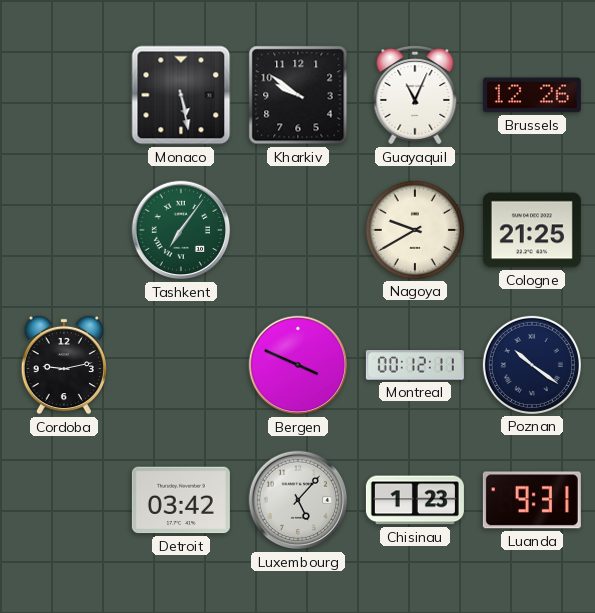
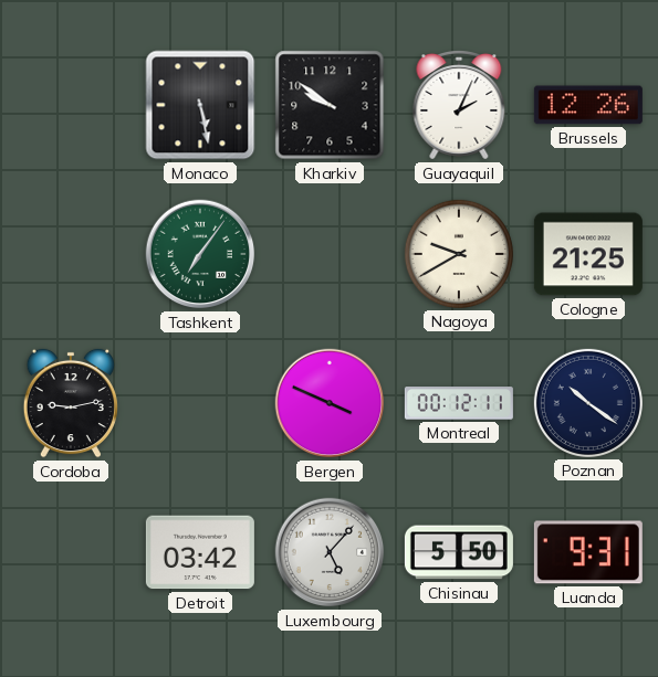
Guayaquil: 11:04 -> 2:04
Chisinau: 1:23 -> 5:50
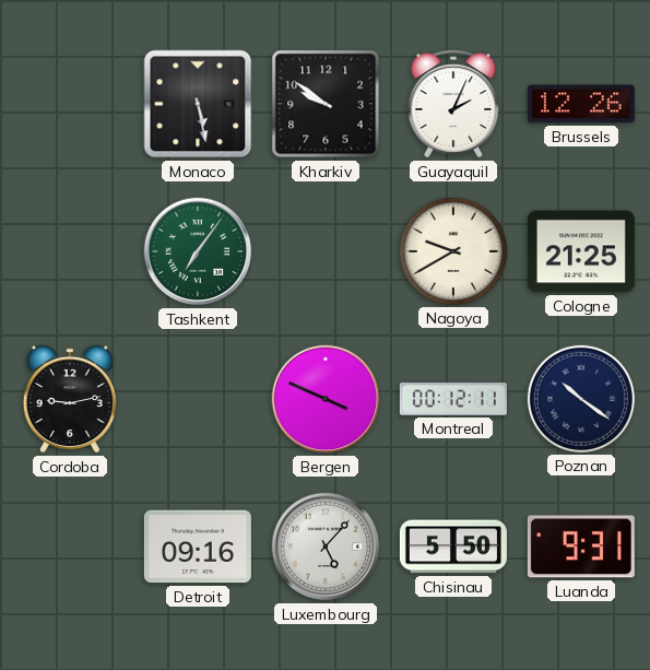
Detroit: 03:42 -> 09:16
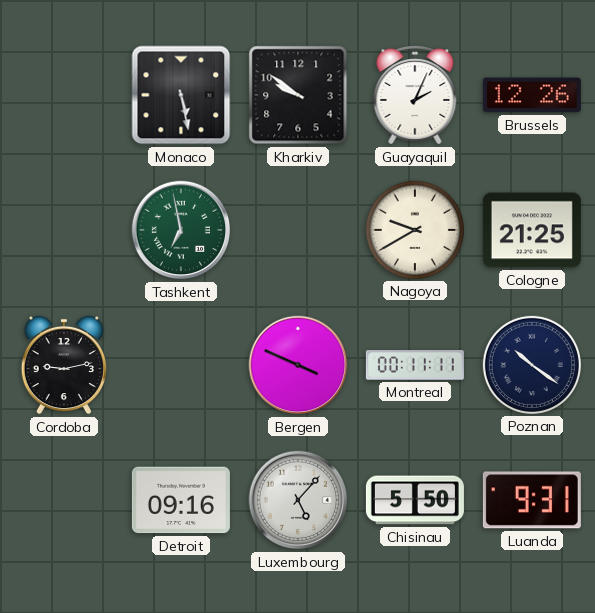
Tashkent: 7:06 -> 6:58
Montreal: 00:12 -> 00:11
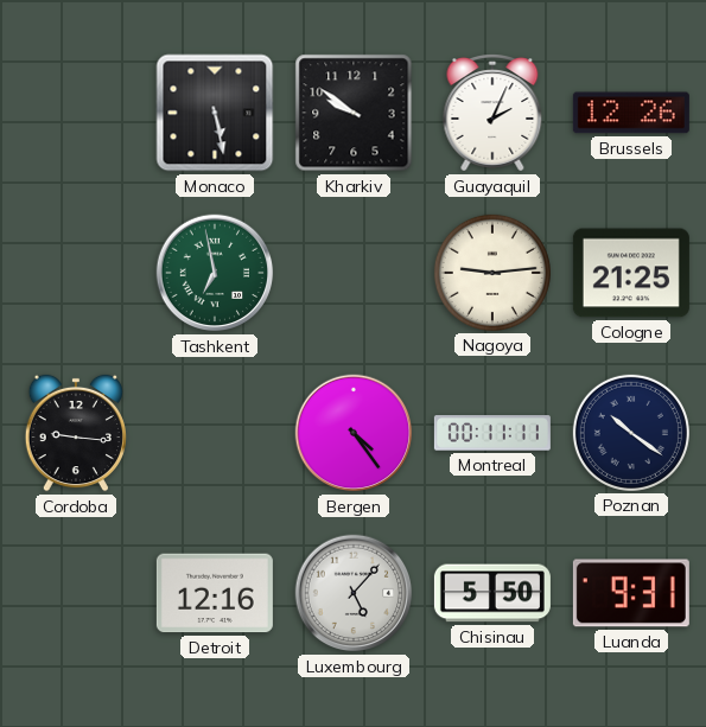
Nagoya: 9:40 -> 9:14
Cordoba: 9:13 -> 9:16
Bergen: 3:49 -> 4:24
Detroit: 09:16 -> 12:16
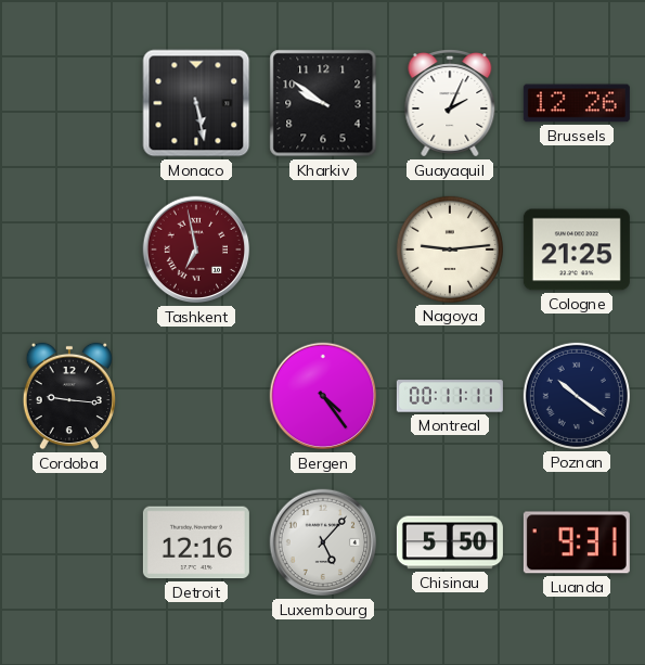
Tashkent dial: green -> burgundy
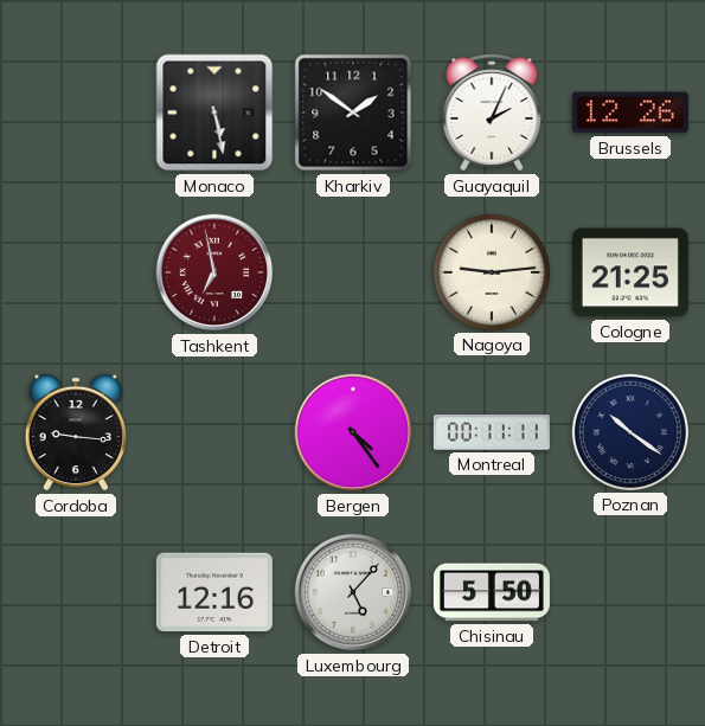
Kharkiv: 9:51 -> 1:51
Luanda: 9:31 -> none
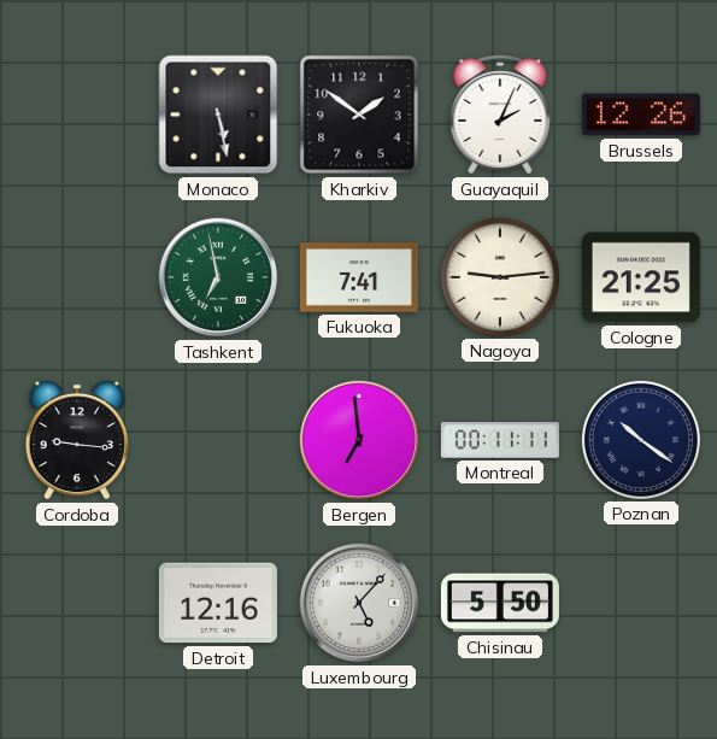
Tashkent dial: burgundy -> green
Fukuoka: none -> 7:41
Bergen: 4:24 -> 6:59
